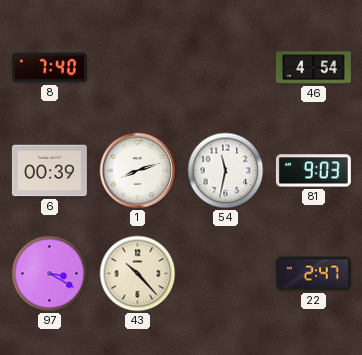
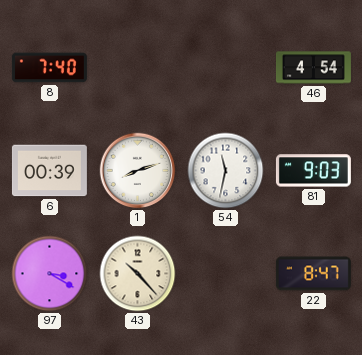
22: 2:47 -> 8:47
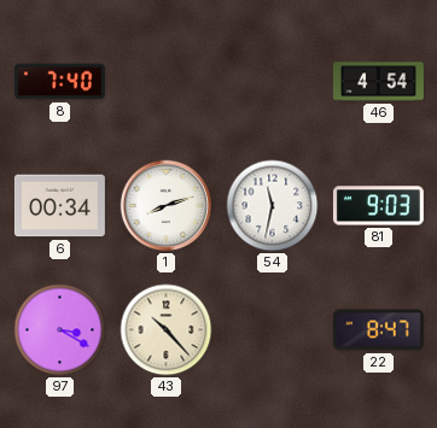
6: 00:39 -> 00:34
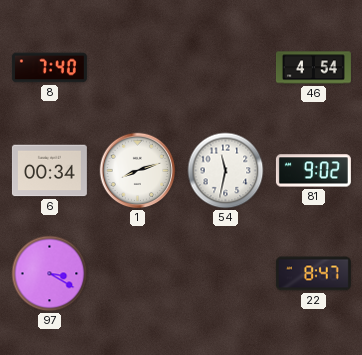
81: 9:03 -> 9:02
43: 10:23 -> none
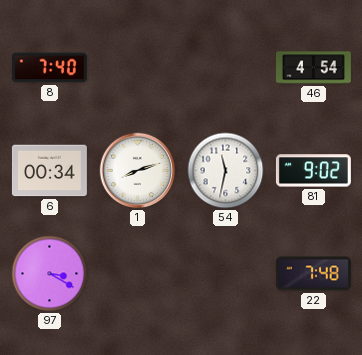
22: 8:47 -> 7:48
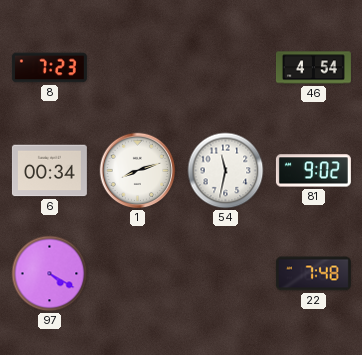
8: 7:40 -> 7:23
97: 3:20 -> 4:20
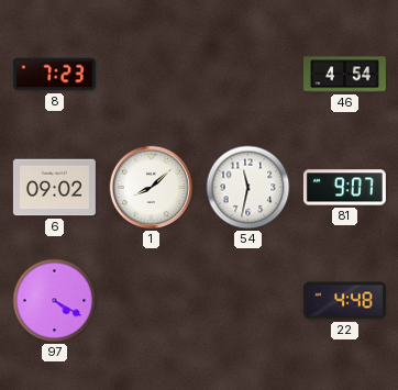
6: 00:34 -> 09:02
1: 8:12 -> 8:08
81: 9:02 -> 9:07
22: 7:48 -> 4:48
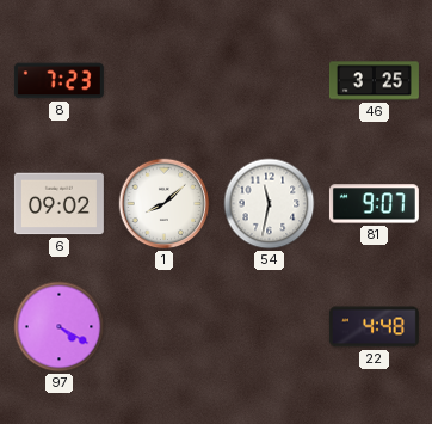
46: 4:54 -> 3:25
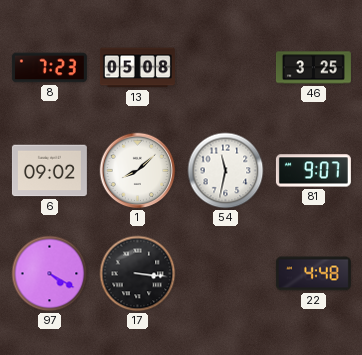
13: none -> 05:08
17: none -> 3:16
